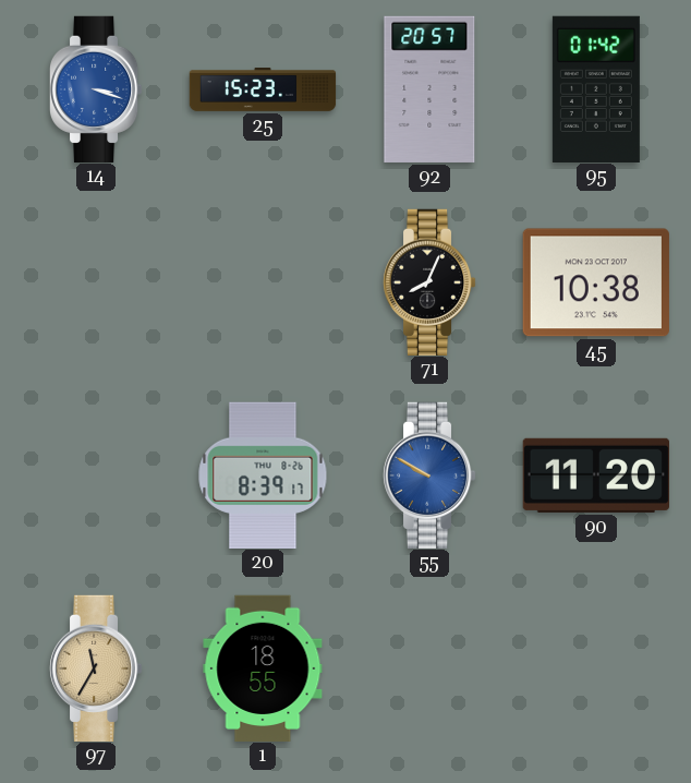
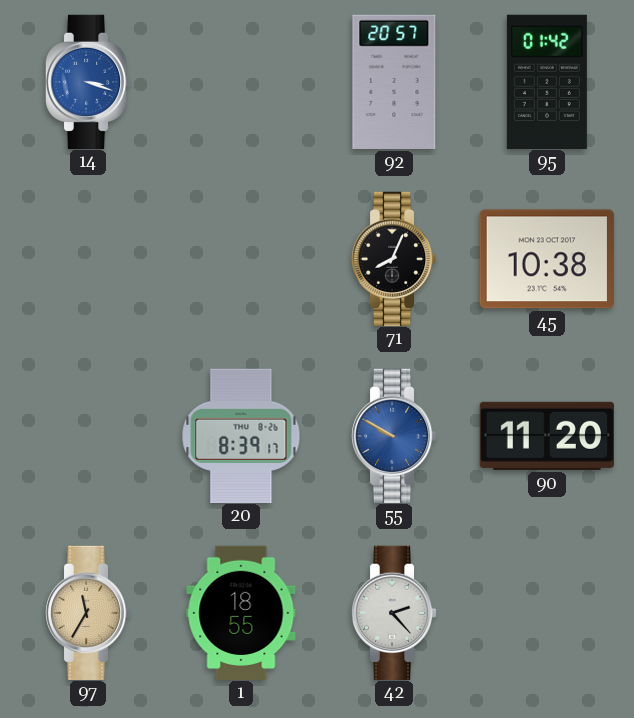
25: 15:23 -> none
42: none -> 2:23
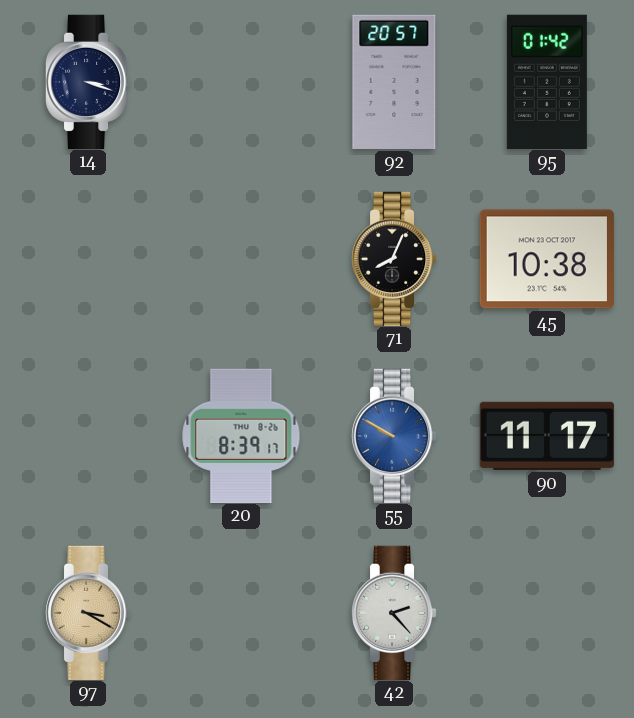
14 dial: blue -> navy
90: 11:20 -> 11:17
97: 11:35 -> 3:20
1: 18:55 -> none
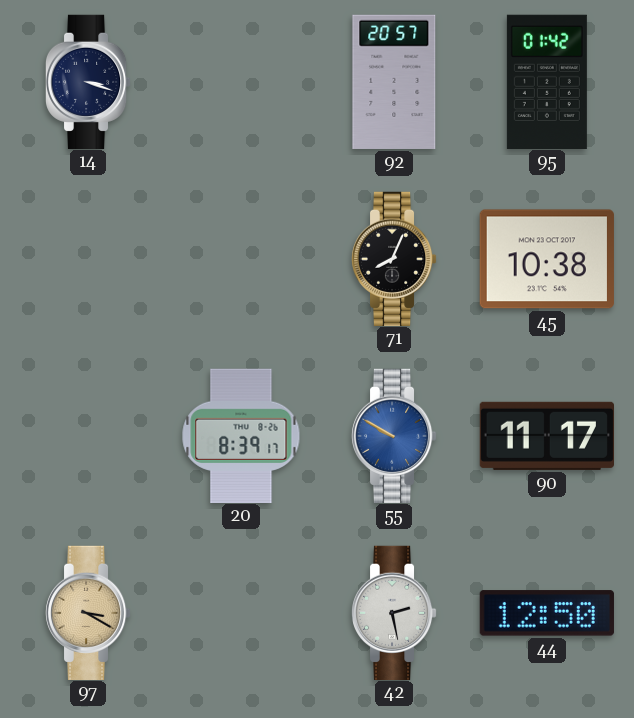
42: 2:23 -> 2:28
44: none -> 12:50
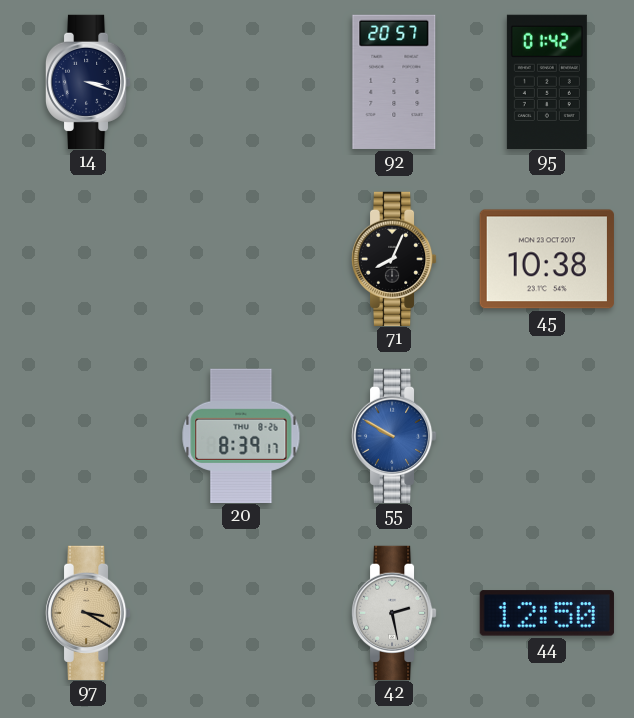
90: 11:17 -> none
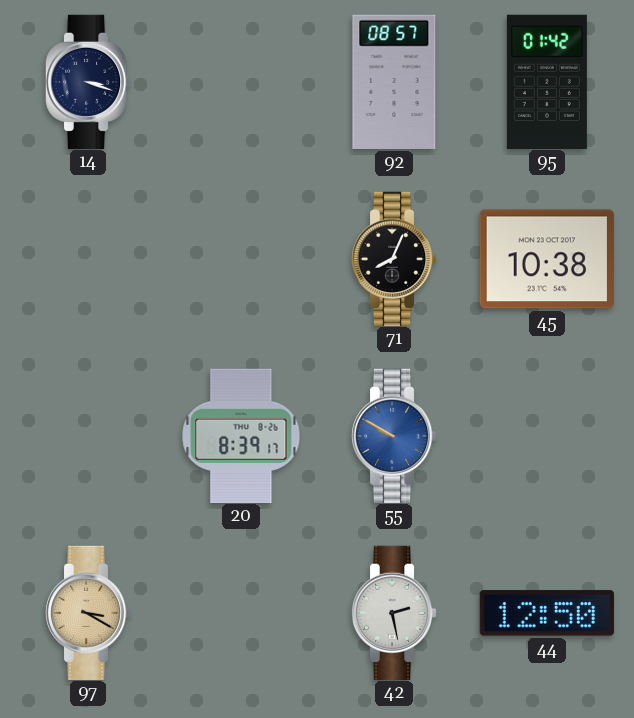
92: 20:57 -> 08:57
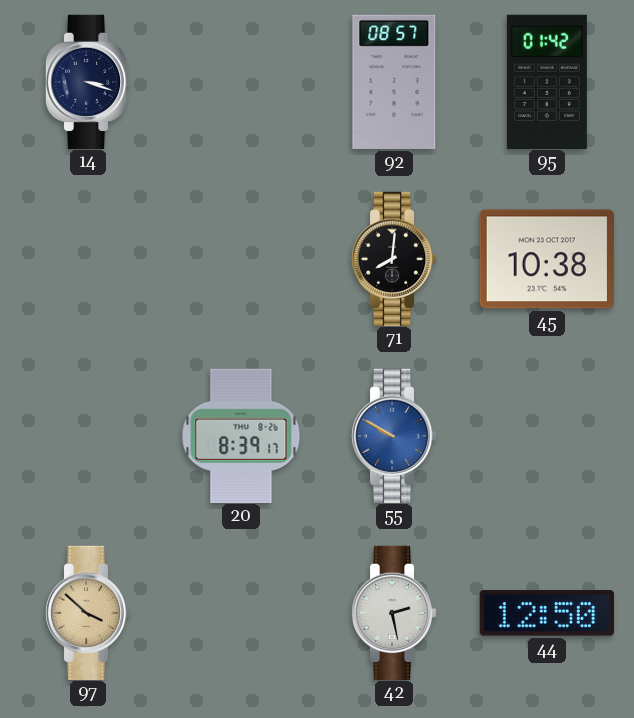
71: 8:04 -> 8:01
97: 3:20 -> 3:52
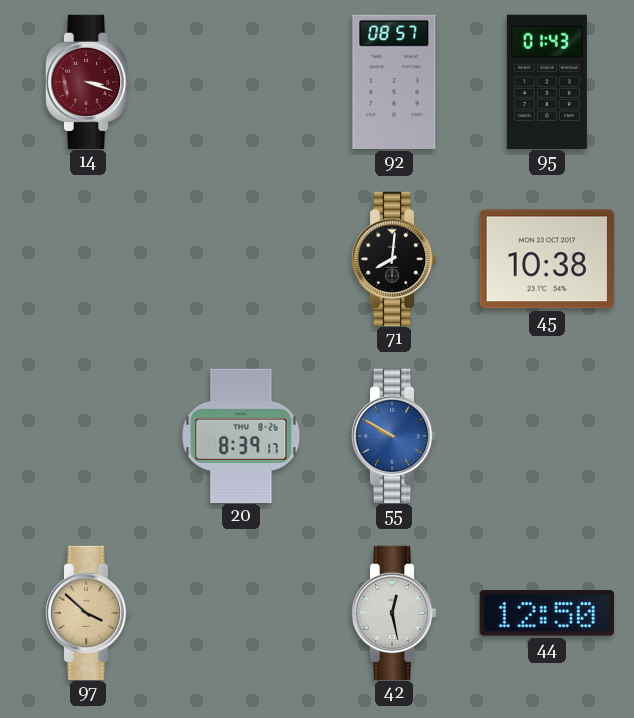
14 dial: navy -> burgundy
95: 01:42 -> 01:43
42: 2:28 -> 12:28
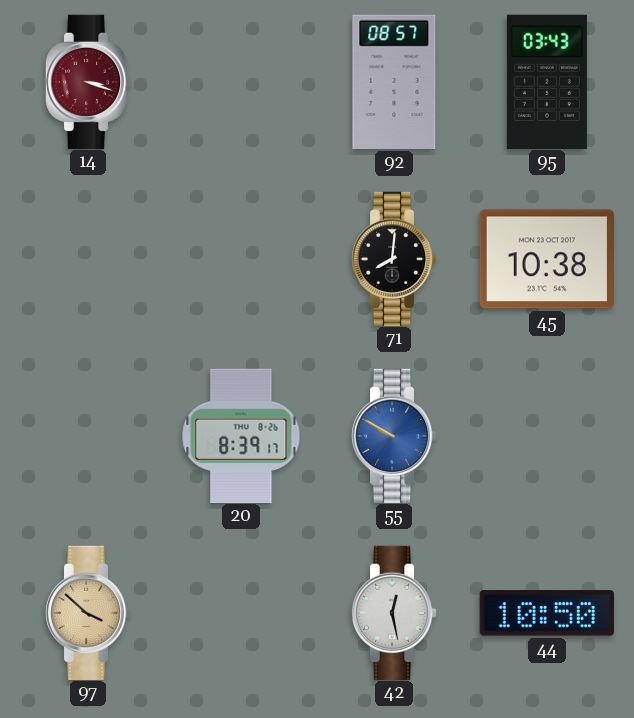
95: 01:43 -> 03:43
44: 12:50 -> 10:50
